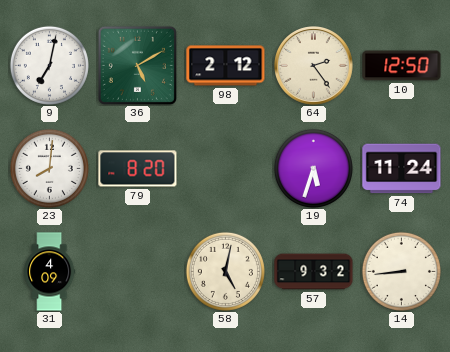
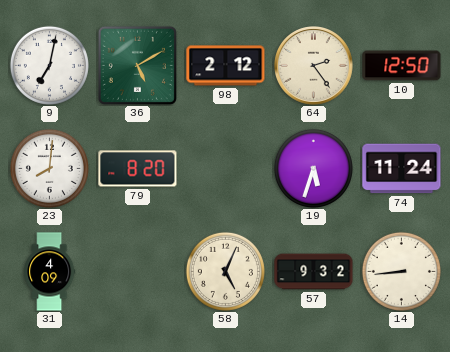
58: 5:02 -> 5:04
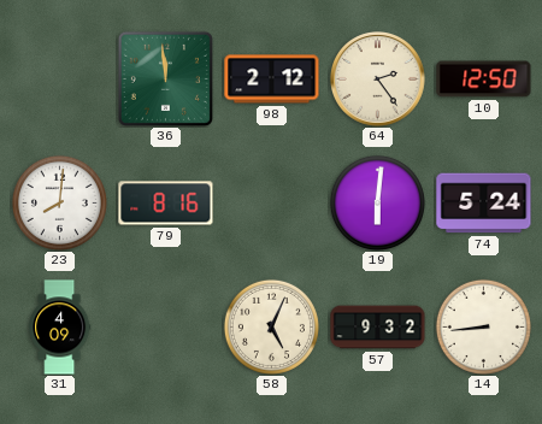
9: 7:02 -> none
36: 5:10 -> 11:59
79: 8:20 -> 8:16
19: 5:33 -> 6:01
74: 11:24 -> 5:24
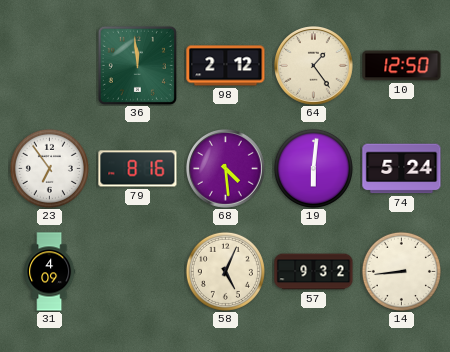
64: 2:24 -> 1:24
23: 8:01 -> 6:54
68: none -> 4:29
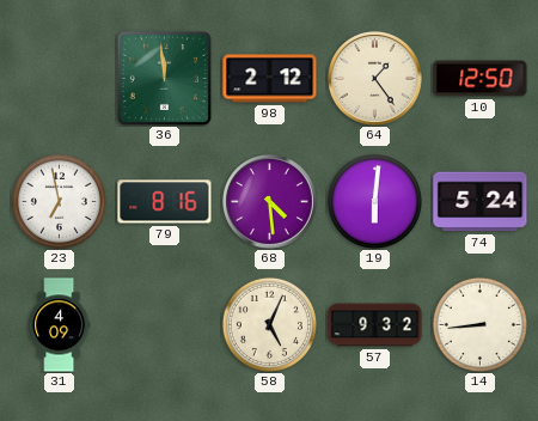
23: 6:54 -> 6:58
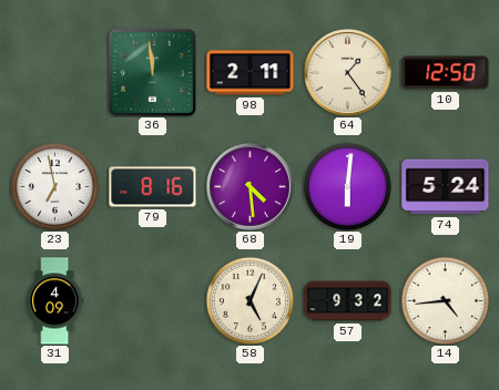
98: 2:12 -> 2:11
14: 8:44 -> 4:44
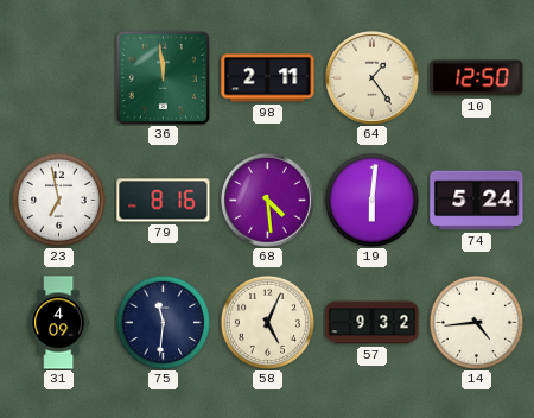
75: none -> 11:31
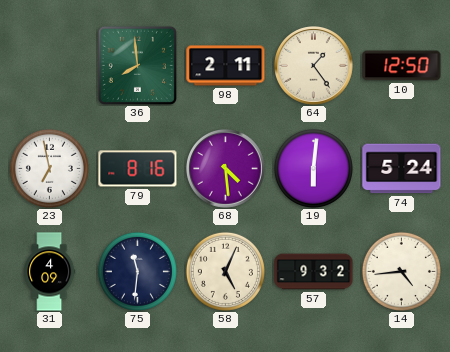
36: 11:59 -> 7:59
